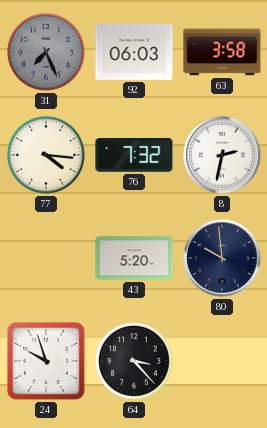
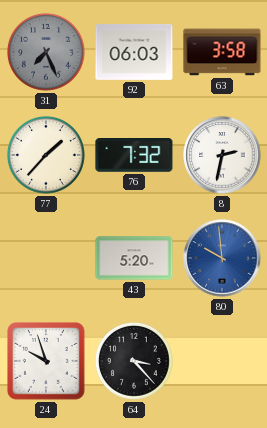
77: 4:16 -> 1:37
80 dial: navy -> blue
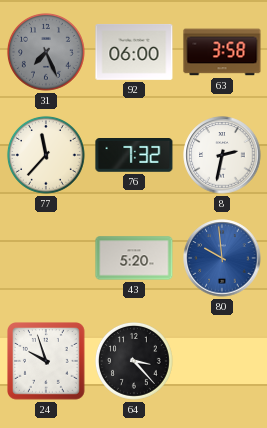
92: 06:03 -> 06:00
77: 1:37 -> 11:37
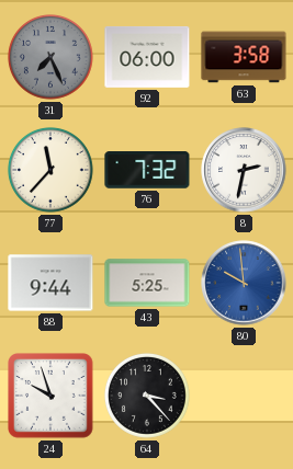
88: none -> 9:44
43: 5:20 -> 5:25
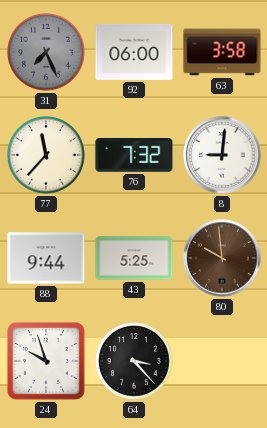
8: 2:32 -> 9:01
80 dial: blue -> brown
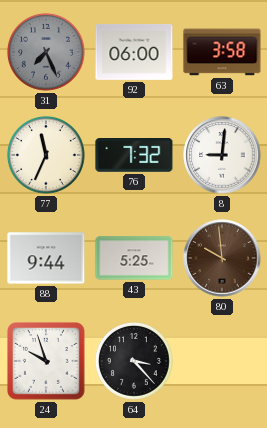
77: 11:37 -> 11:34
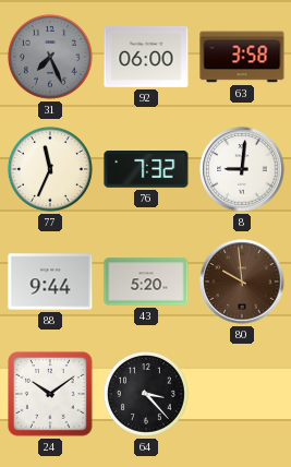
43: 5:25 -> 5:20
24: 9:57 -> 10:09
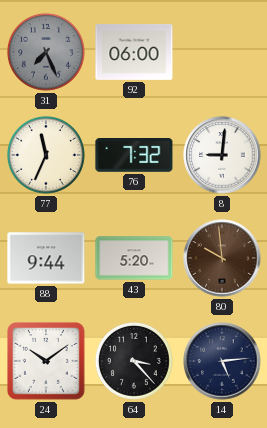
63: 3:58 -> none
14: none -> 5:14
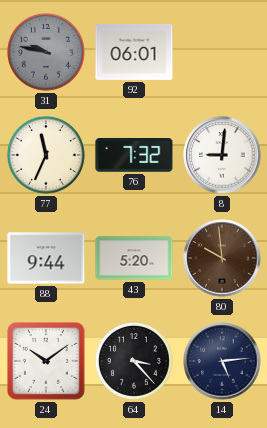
31: 7:26 -> 9:47
92: 06:00 -> 06:01
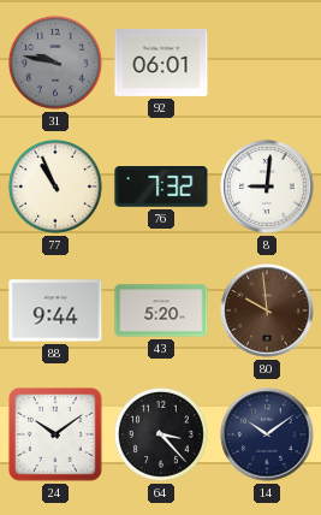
77: 11:34 -> 10:56
14: 5:14 -> 10:09
